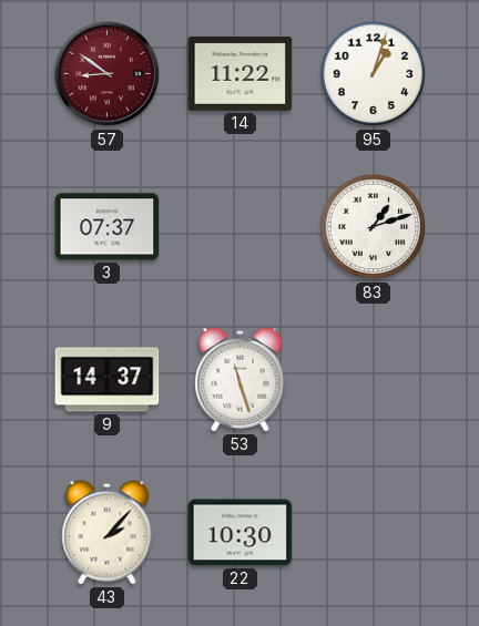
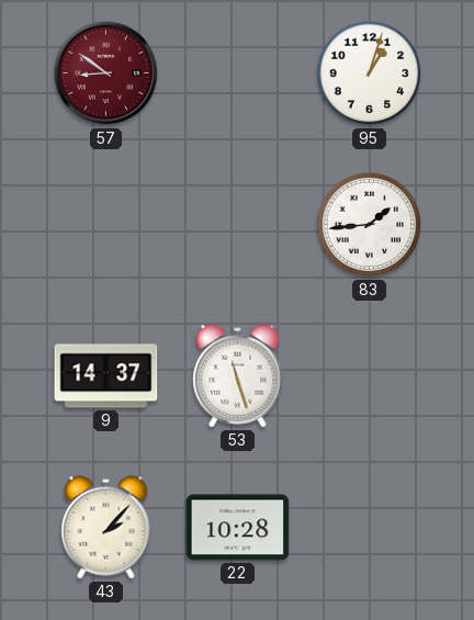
14: 11:22 -> none
3: 07:37 -> none
83: 1:12 -> 1:44
22: 10:30 -> 10:28
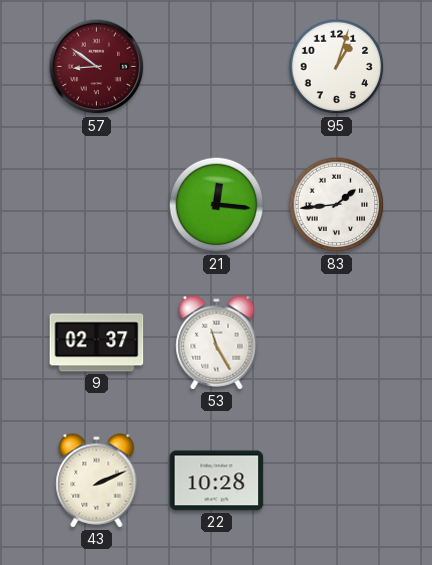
21: none -> 12:16
9: 14:37 -> 02:37
53: 11:27 -> 11:25
43: 2:07 -> 2:11
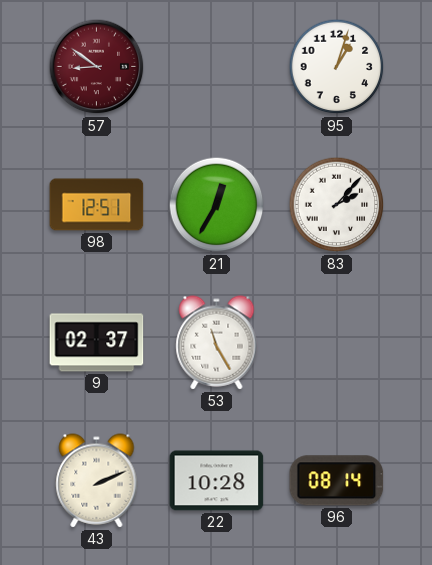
98: none -> 12:51
21: 12:16 -> 12:35
83: 1:44 -> 2:07
96: none -> 08:14
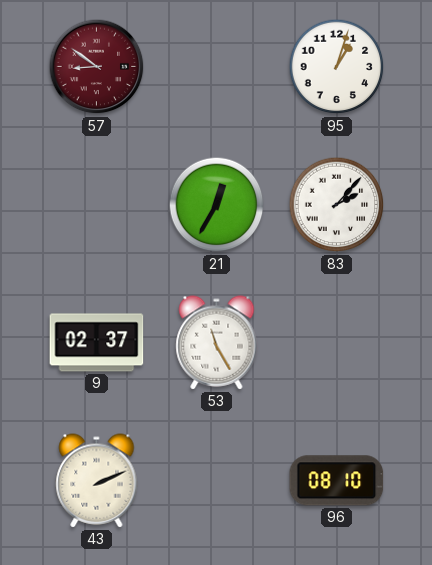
98: 12:51 -> none
22: 10:28 -> none
96: 08:14 -> 08:10
